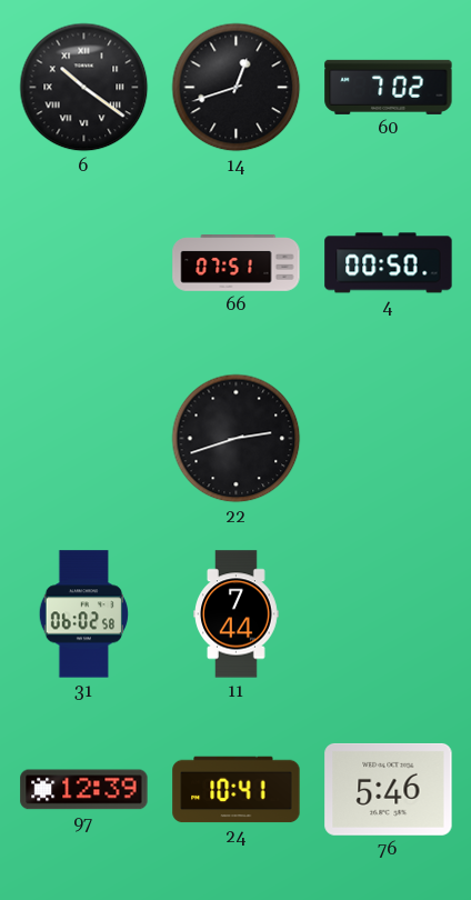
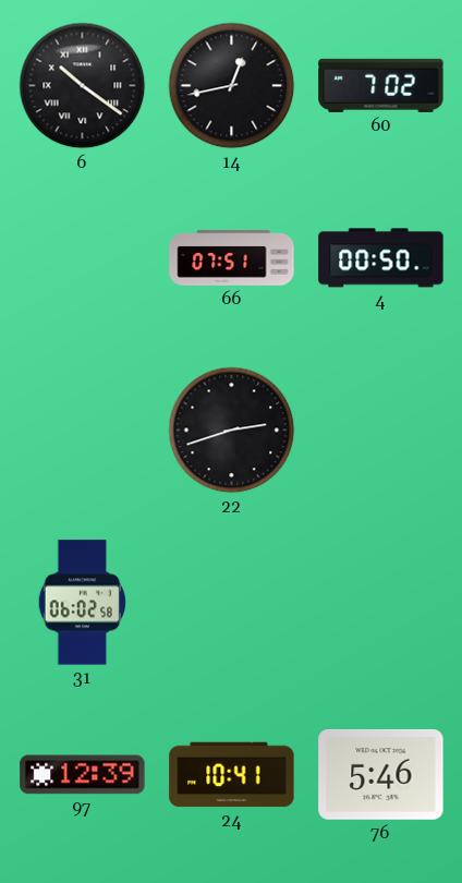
14: 12:42 -> 12:43
11: 7:44 -> none
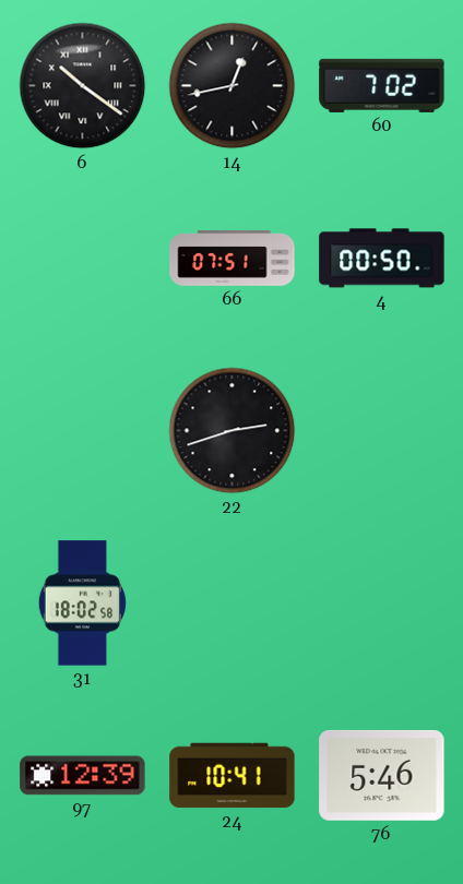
31: 06:02 -> 18:02
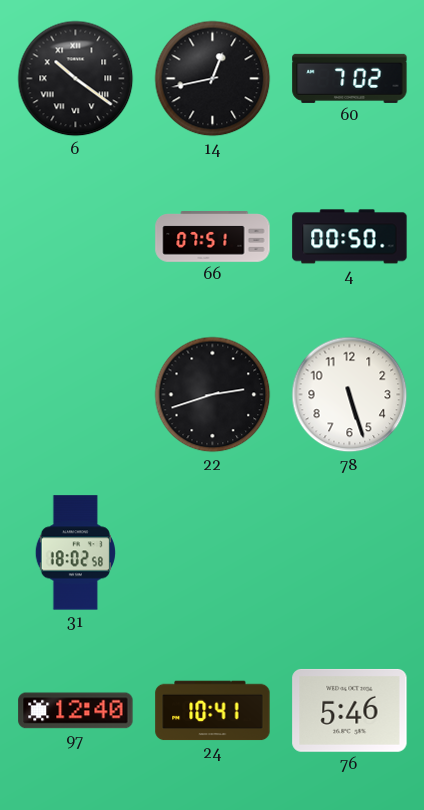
78: none -> 5:27
97: 12:39 -> 12:40
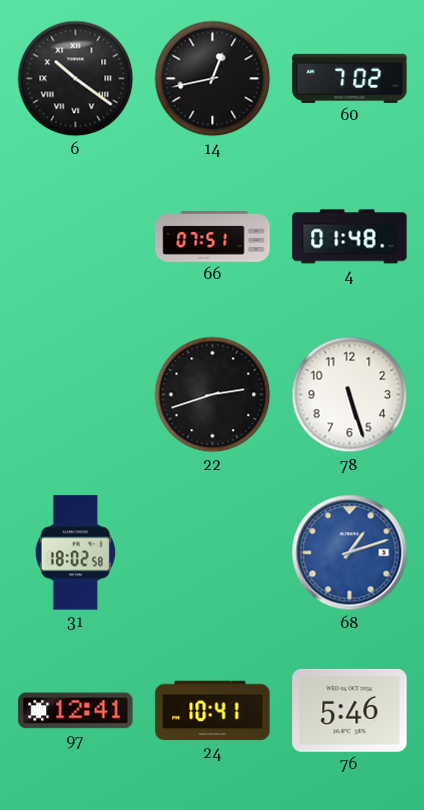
4: 00:50 -> 01:48
68: none -> 1:12
97: 12:40 -> 12:41
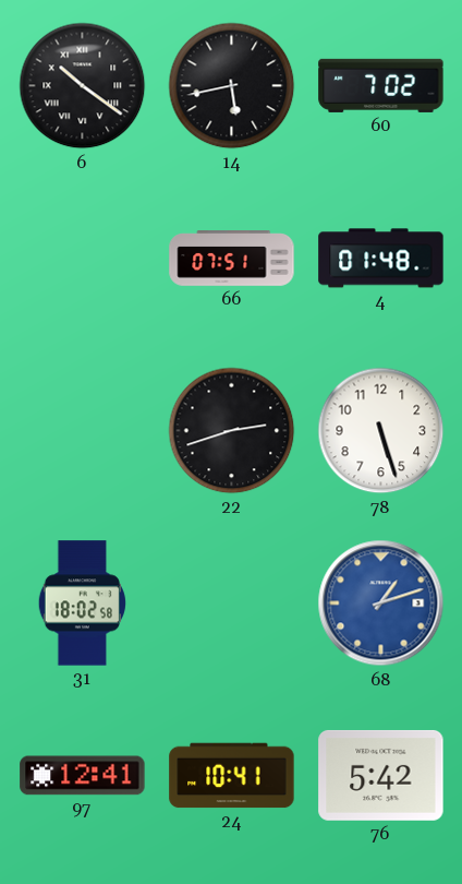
14: 12:43 -> 5:43
76: 5:46 -> 5:42
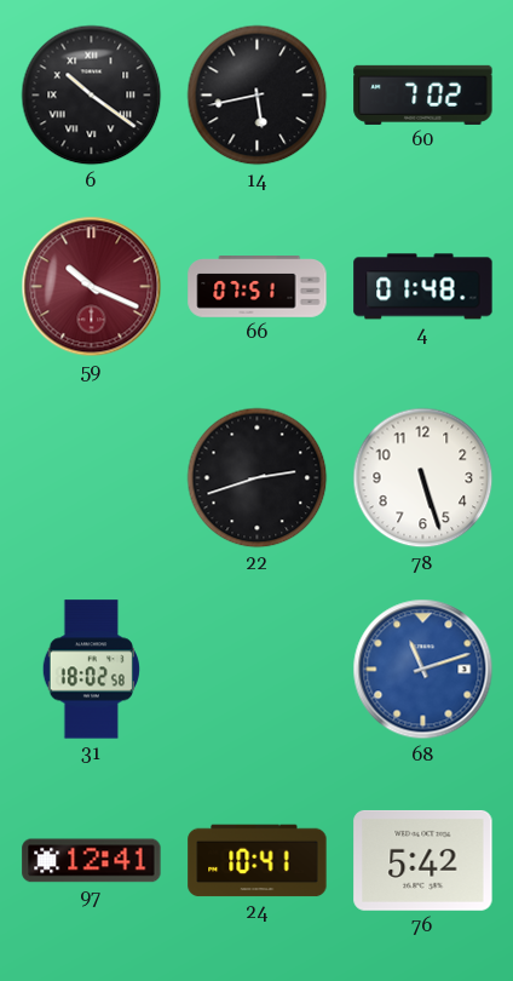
59: none -> 10:19
68: 1:12 -> 11:12
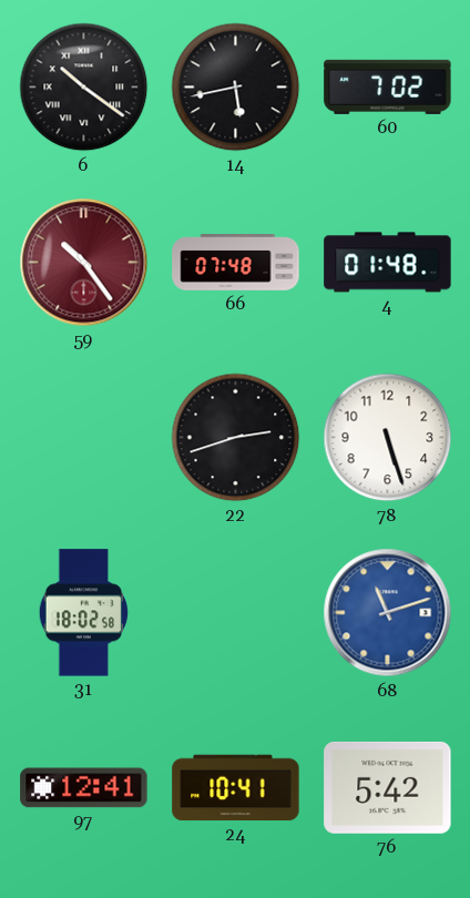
59: 10:19 -> 10:24
66: 07:51 -> 07:48
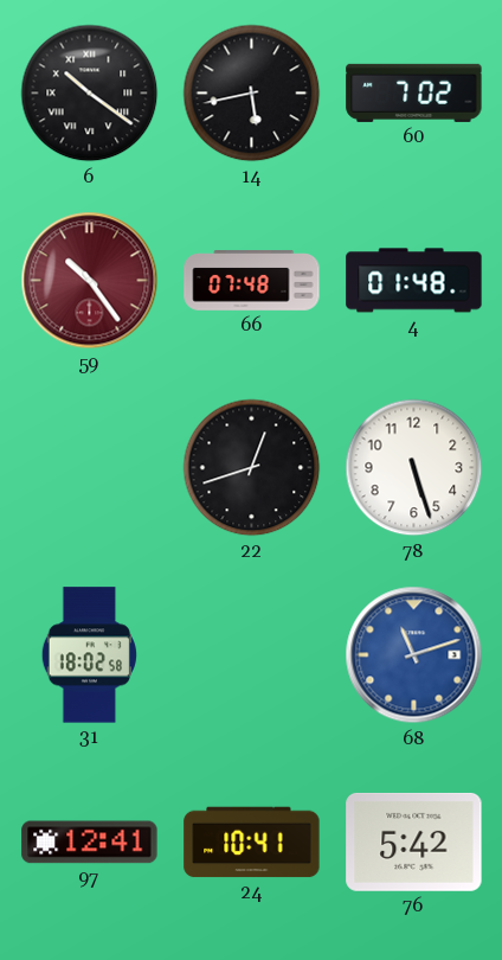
22: 2:42 -> 12:42
